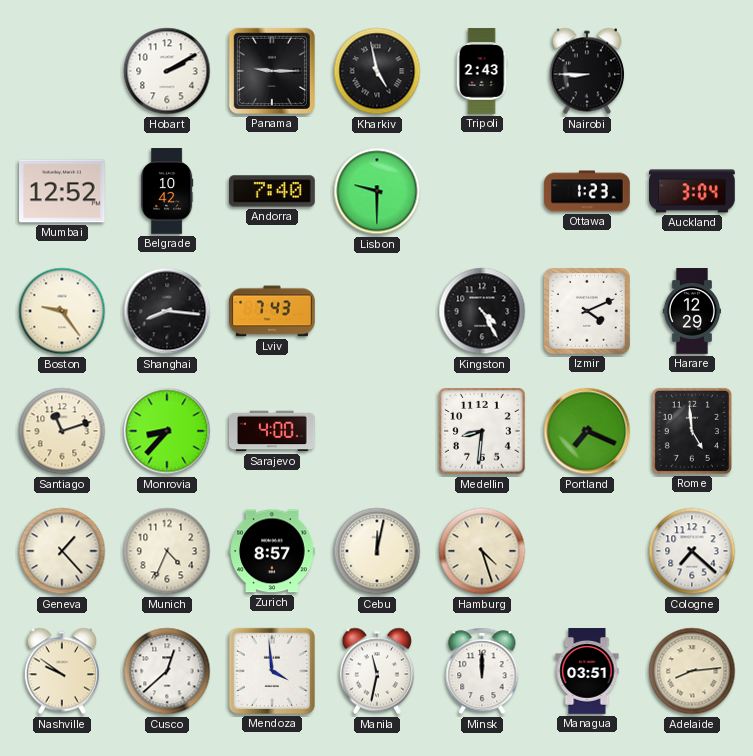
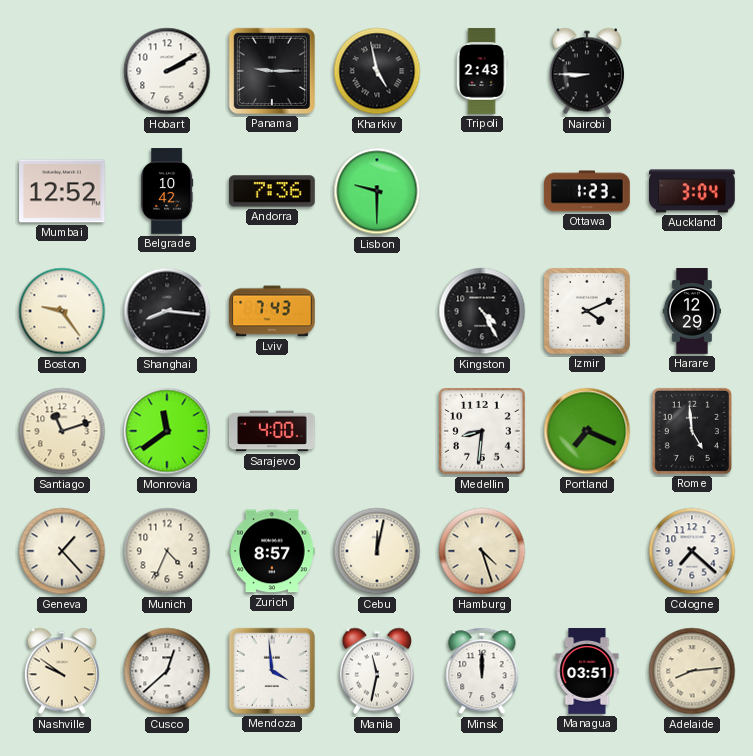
Andorra: 7:40 -> 7:36
Monrovia: 8:37 -> 11:39
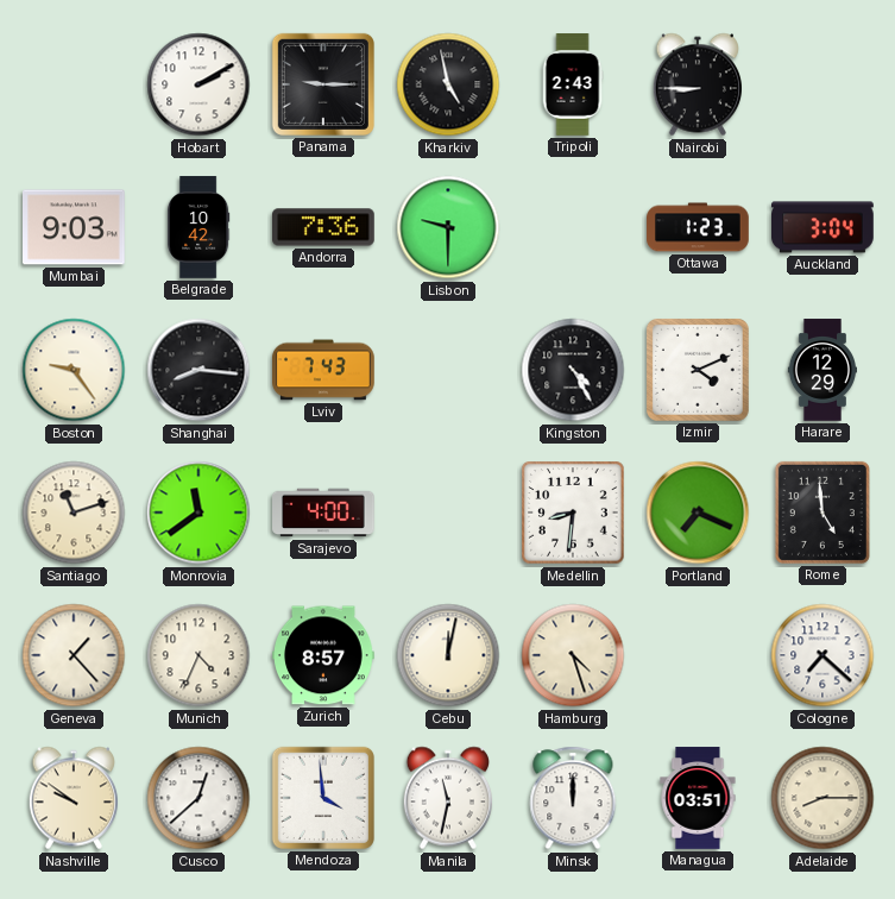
Mumbai: 12:52 -> 9:03
Adelaide: 8:14 -> 8:15
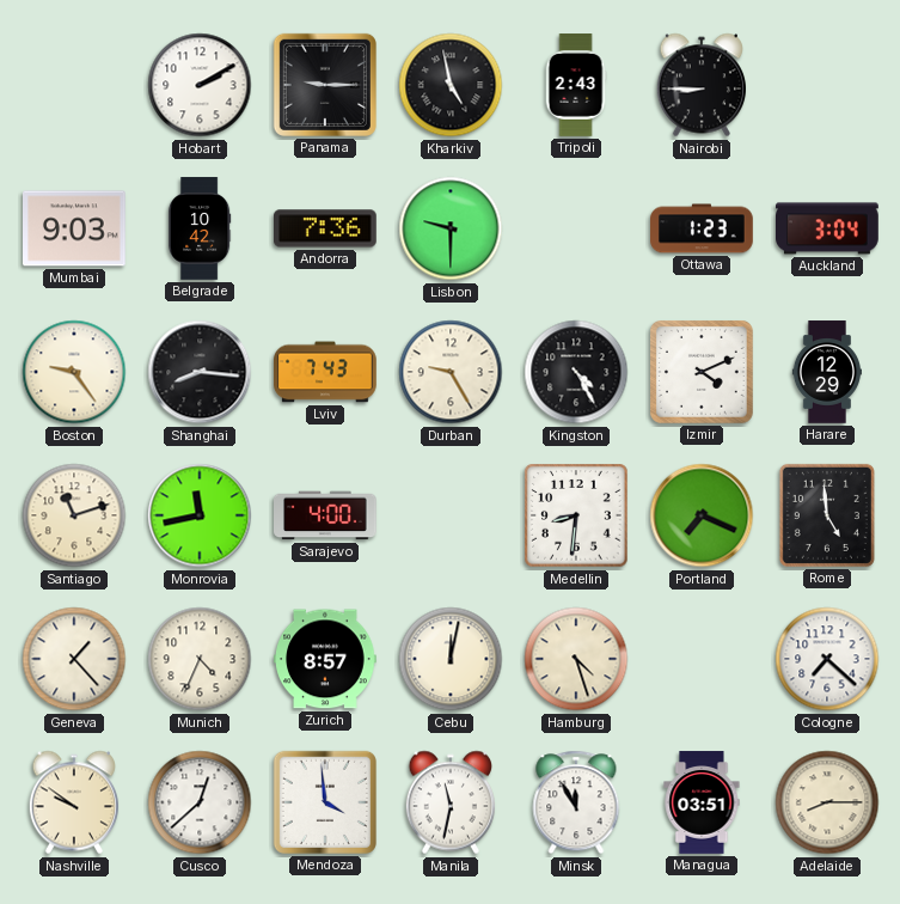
Durban: none -> 9:25
Monrovia: 11:39 -> 11:43
Minsk: 12:00 -> 11:55
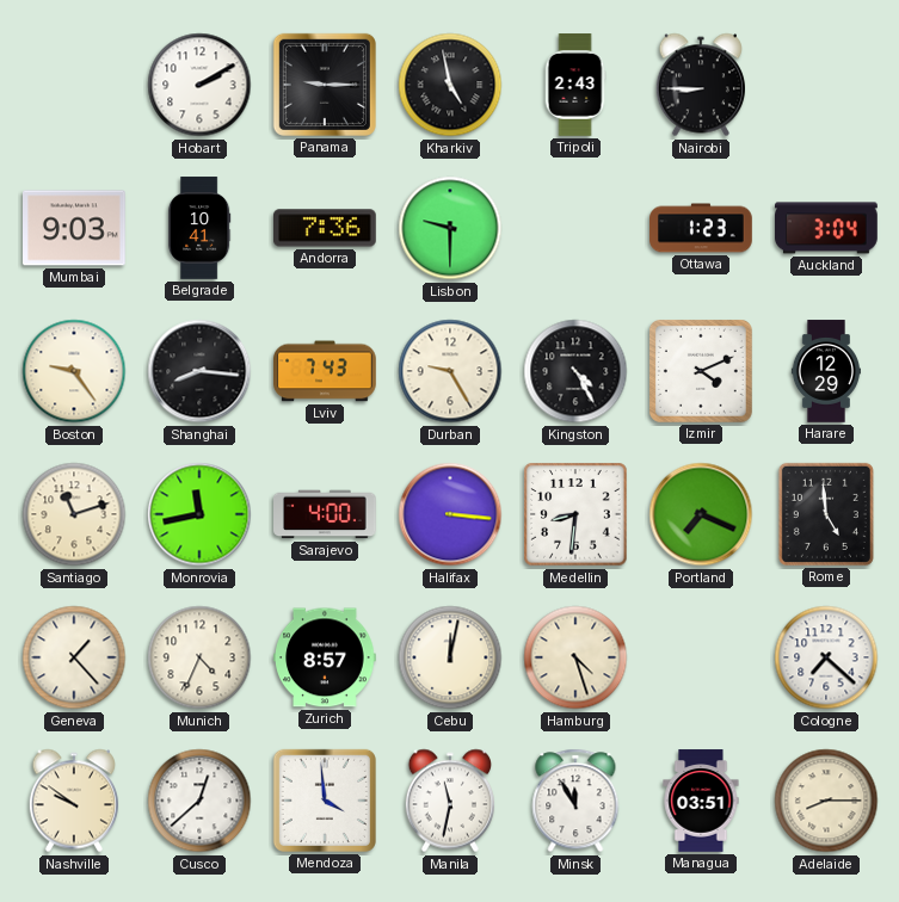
Belgrade: 10:42 -> 10:41
Halifax: none -> 3:16
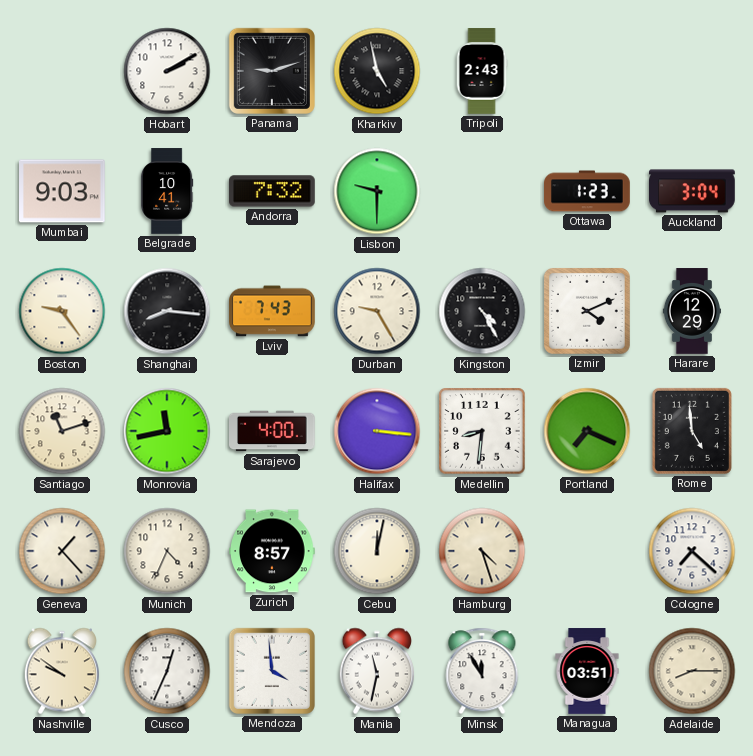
Panama: 9:15 -> 9:12
Nairobi: 8:45 -> none
Andorra: 7:36 -> 7:32
Cusco: 12:38 -> 12:34
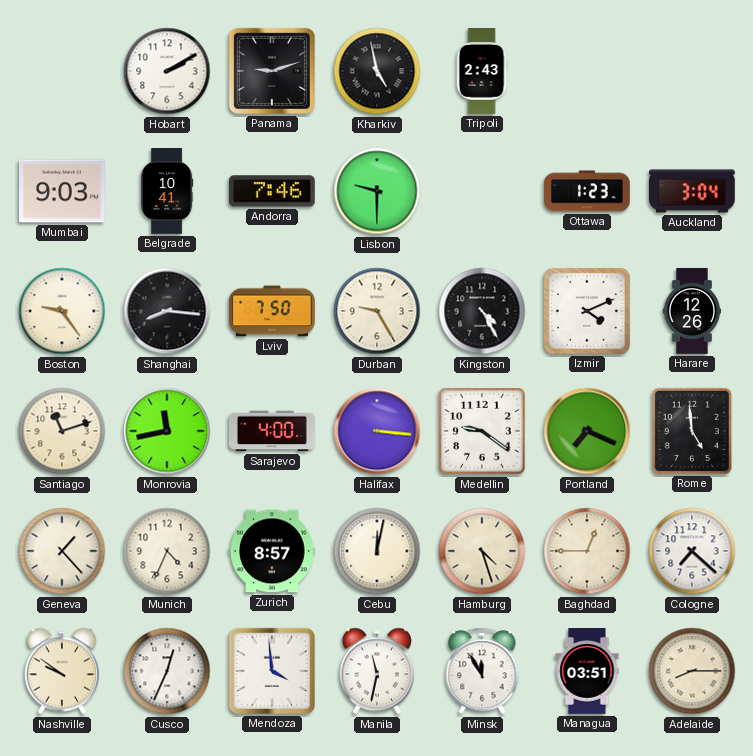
Andorra: 7:32 -> 7:46
Lviv: 7:43 -> 7:50
Harare: 12:29 -> 12:26
Medellin: 8:31 -> 9:21
Baghdad: none -> 12:45
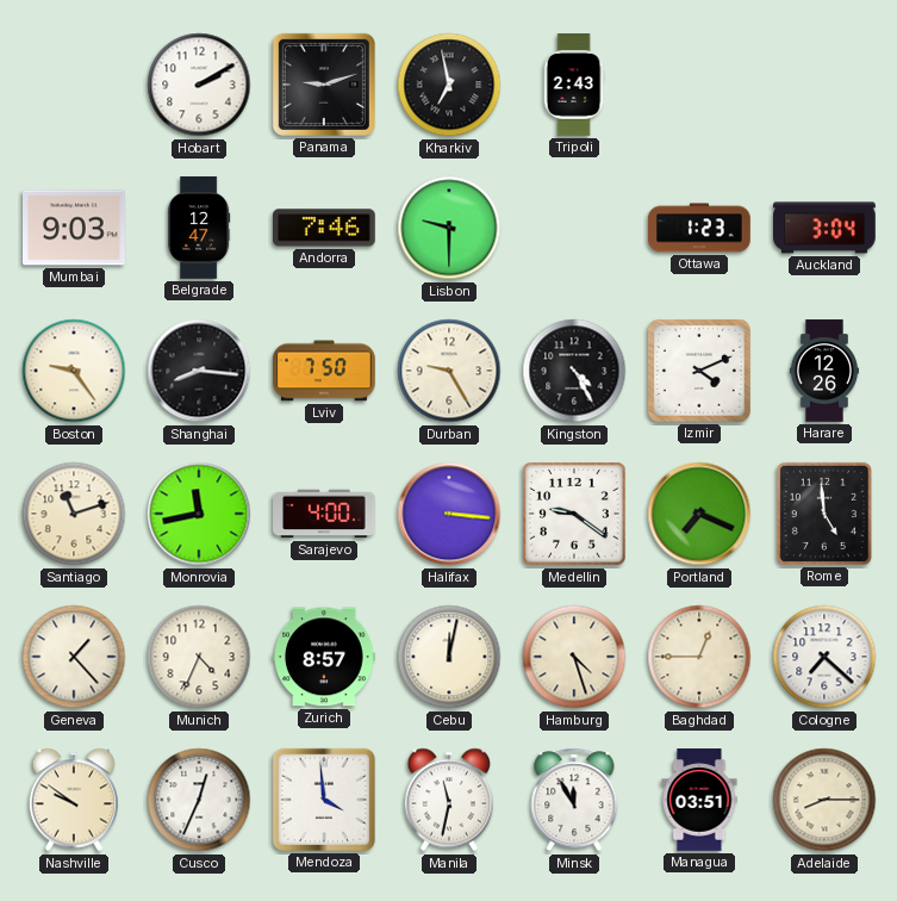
Kharkiv: 4:58 -> 6:58
Belgrade: 10:41 -> 12:47
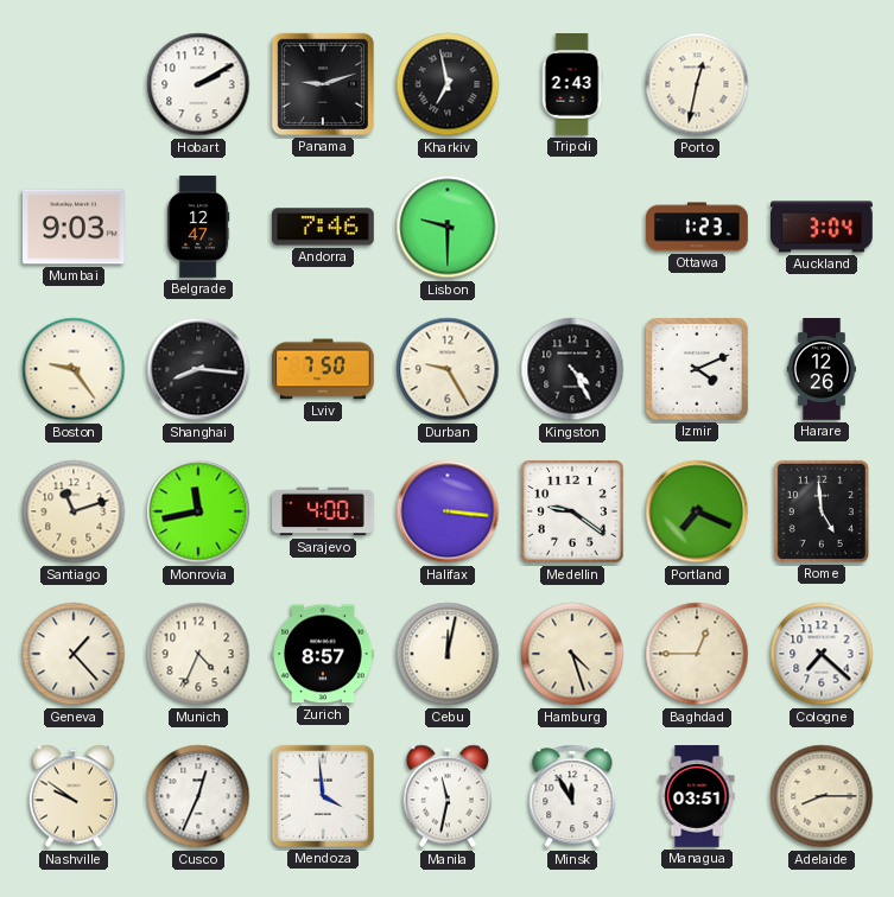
Porto: none -> 12:32
